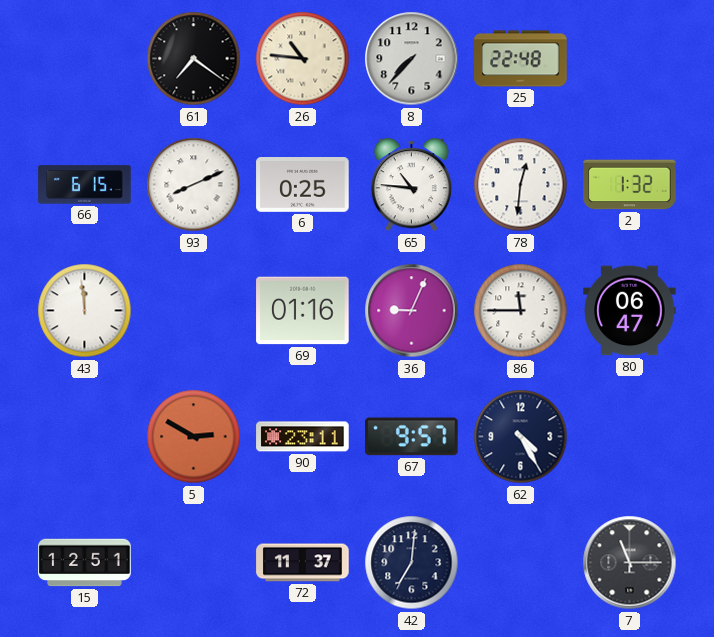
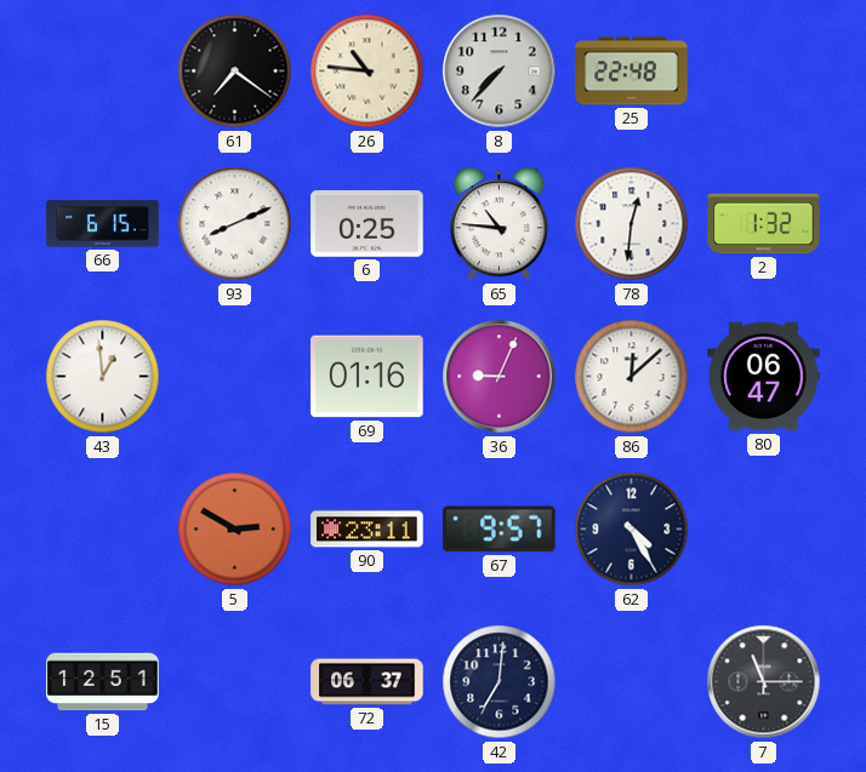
43: 11:59 -> 12:59
86: 11:45 -> 12:08
72: 11:37 -> 06:37
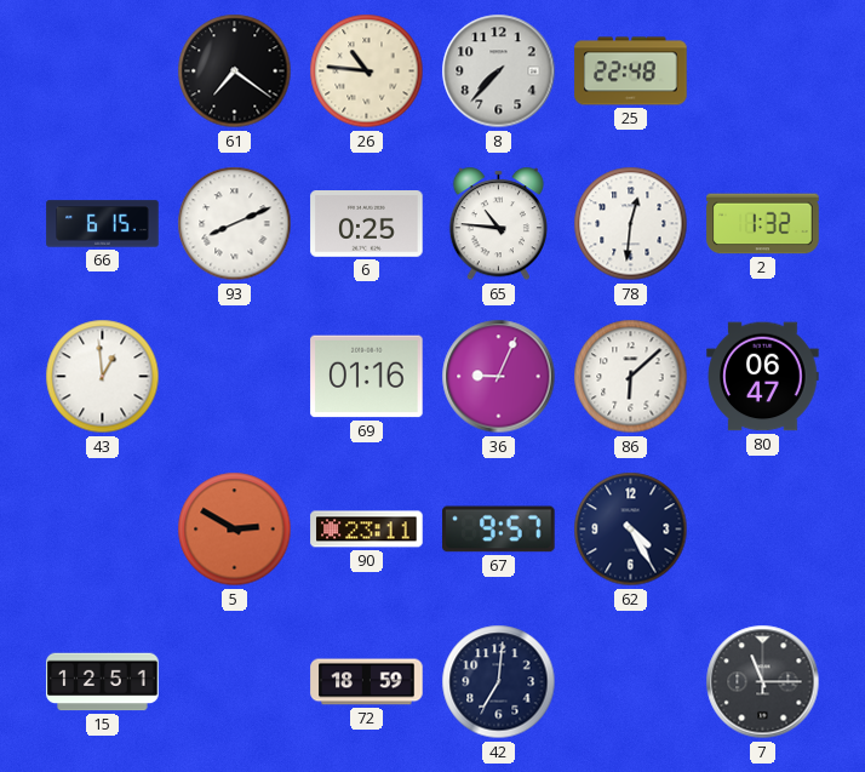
86: 12:08 -> 6:08
72: 06:37 -> 18:59
